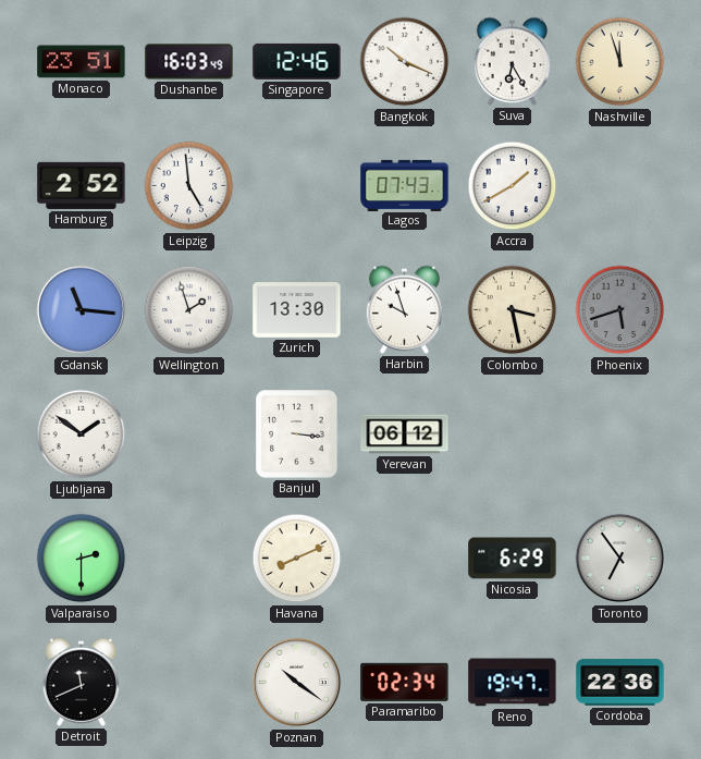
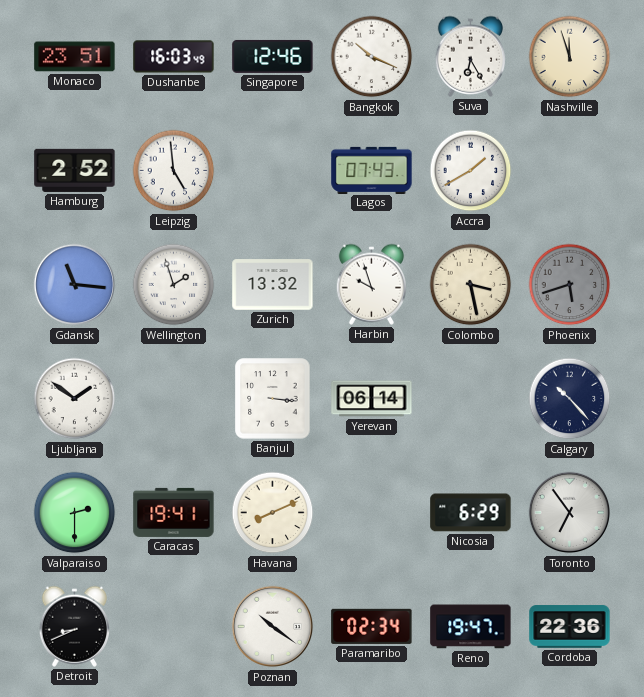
Zurich: 13:30 -> 13:32
Yerevan: 06:12 -> 06:14
Calgary: none -> 10:23
Caracas: none -> 19:41
Detroit: 11:41 -> 8:41
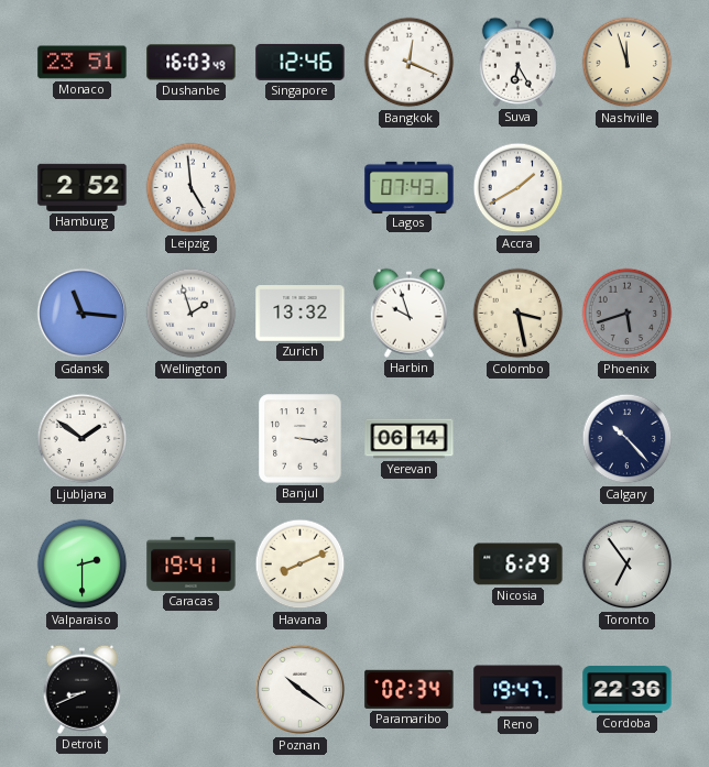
Bangkok: 10:19 -> 12:19
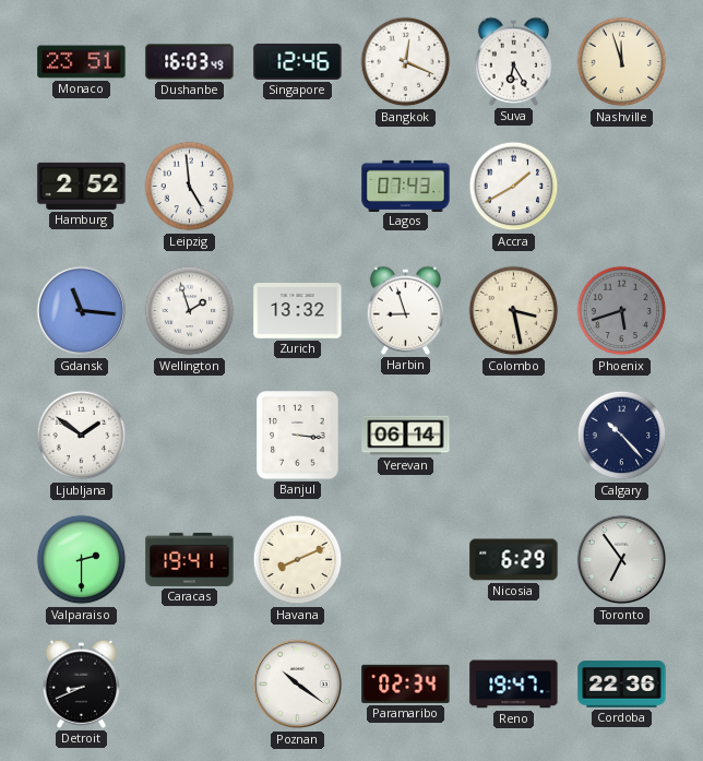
Harbin: 9:57 -> 8:57
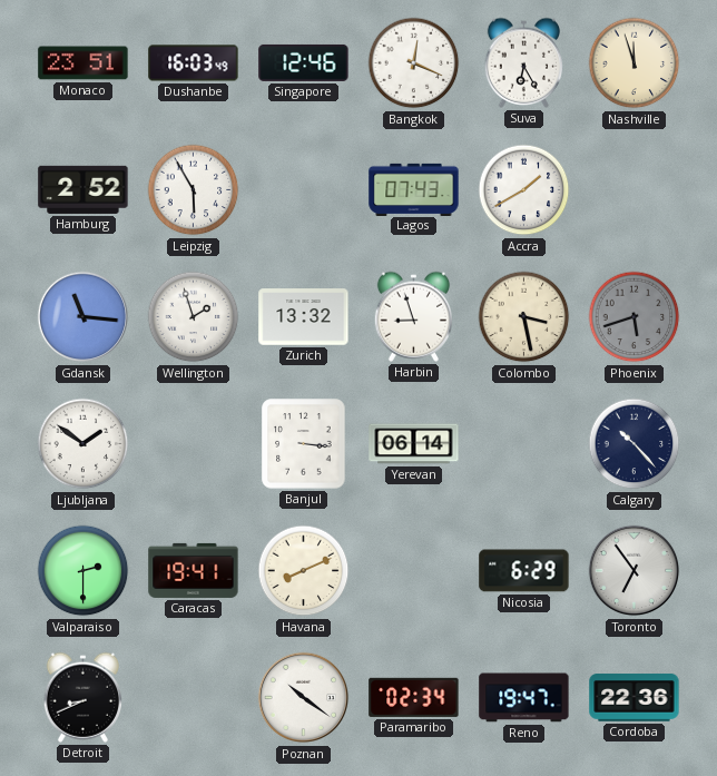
Leipzig: 4:59 -> 5:55
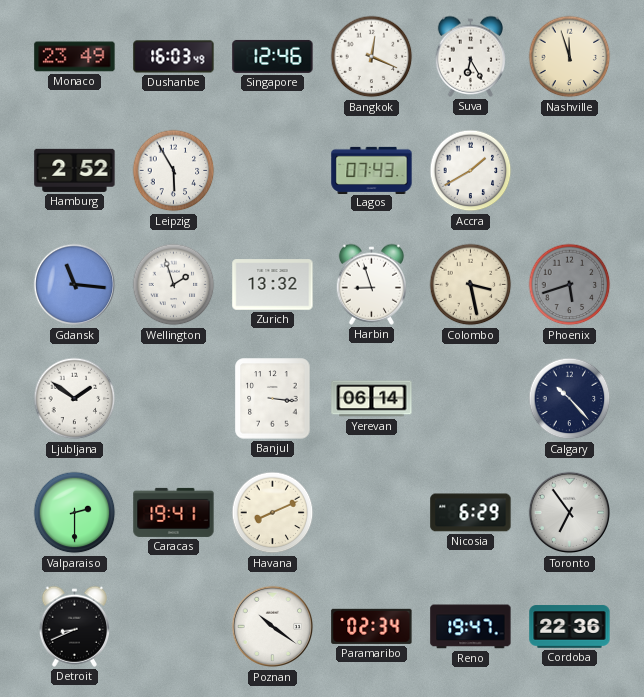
Monaco: 23:51 -> 23:49
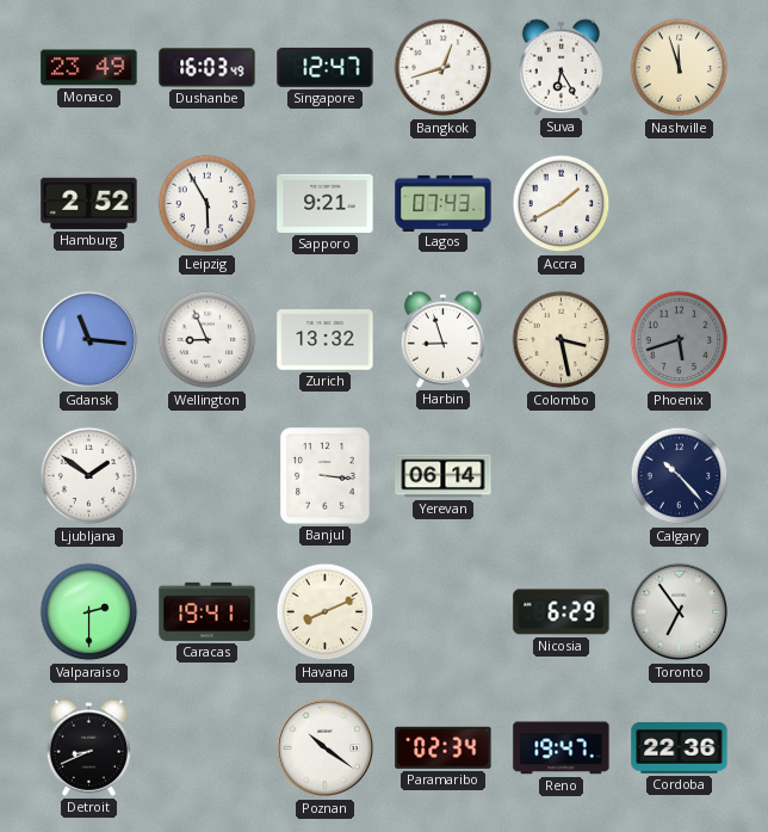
Singapore: 12:46 -> 12:47
Bangkok: 12:19 -> 12:42
Sapporo: none -> 9:21
Wellington: 1:57 -> 8:56
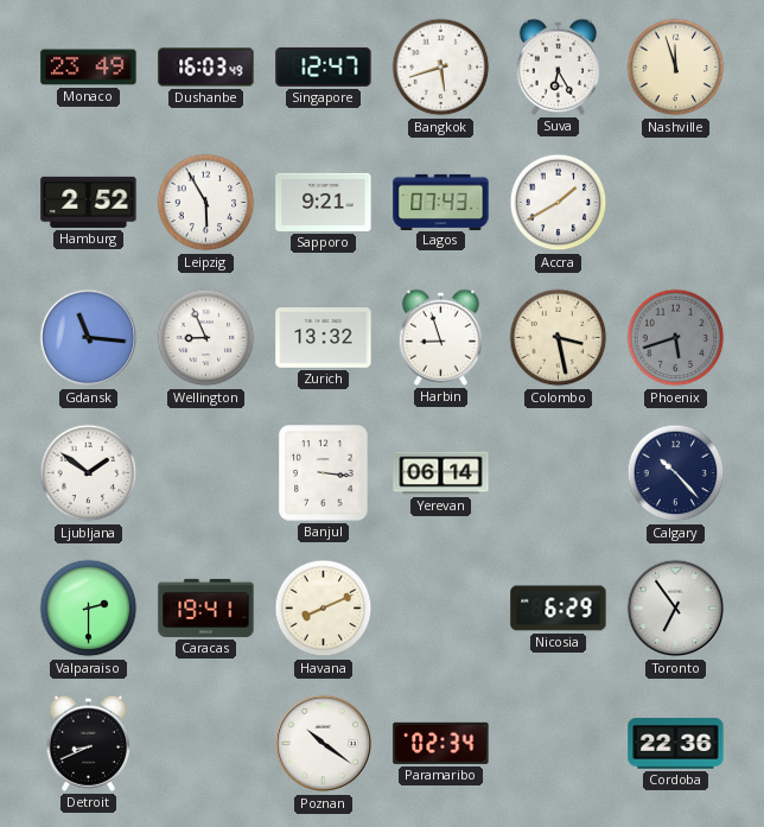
Bangkok: 12:42 -> 5:42
Reno: 19:47 -> none
